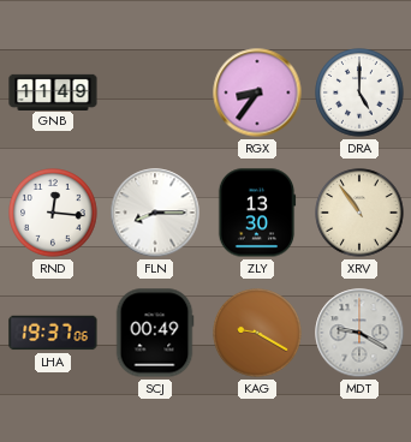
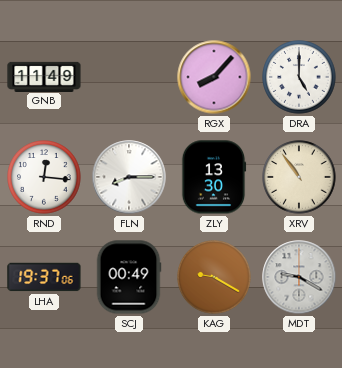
RGX: 8:36 -> 8:07
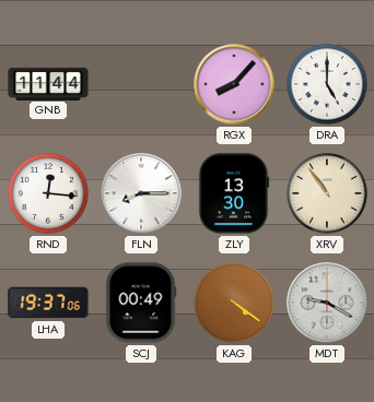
GNB: 11:49 -> 11:44
KAG: 9:20 -> 4:21
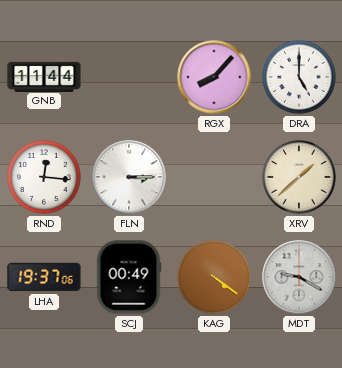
FLN: 8:15 -> 3:15
ZLY: 13:30 -> none
XRV: 10:54 -> 1:38
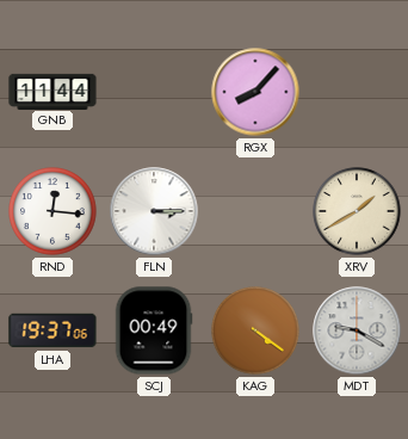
DRA: 5:00 -> none
XRV: 1:38 -> 1:40
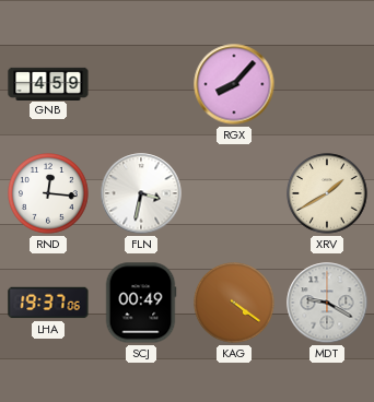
GNB: 11:44 -> 4:59
FLN: 3:15 -> 3:32
